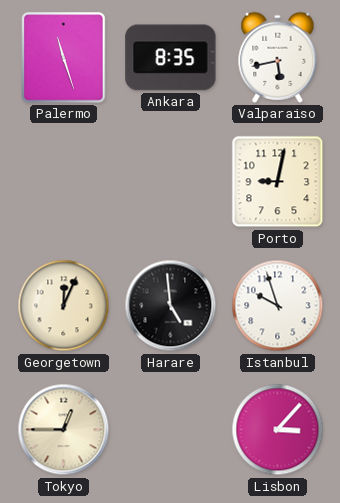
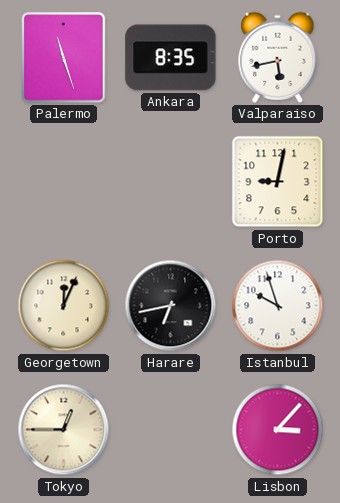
Harare: 4:59 -> 6:43
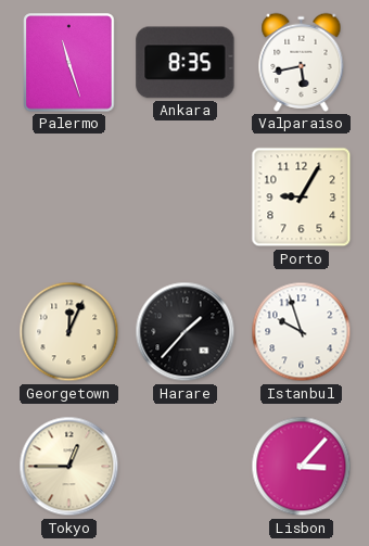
Porto: 9:02 -> 9:05
Harare: 6:43 -> 1:37
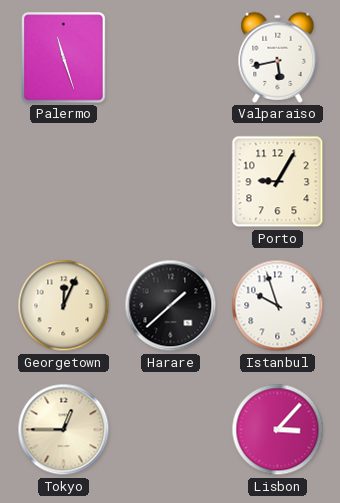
Ankara: 8:35 -> none
Harare: 1:37 -> 1:38
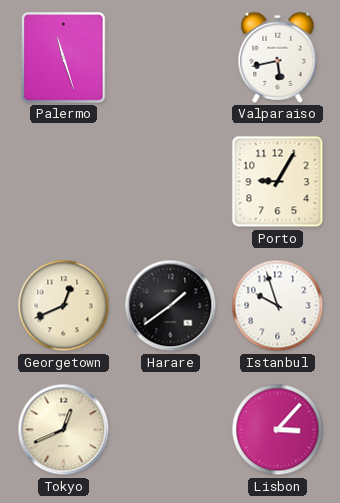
Georgetown: 12:04 -> 12:41
Harare: 1:38 -> 1:39
Tokyo: 12:45 -> 12:41
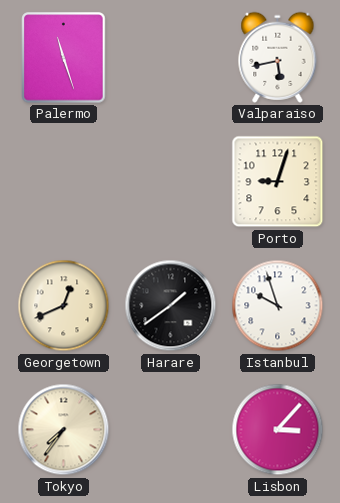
Porto: 9:05 -> 9:03
Tokyo: 12:41 -> 7:36
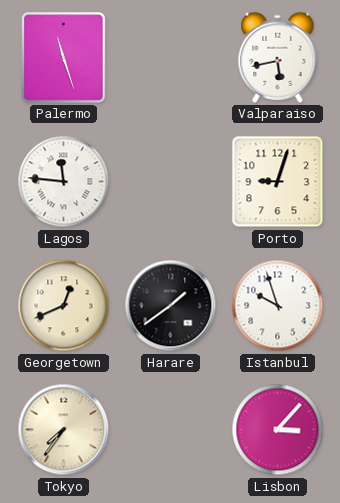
Lagos: none -> 11:46
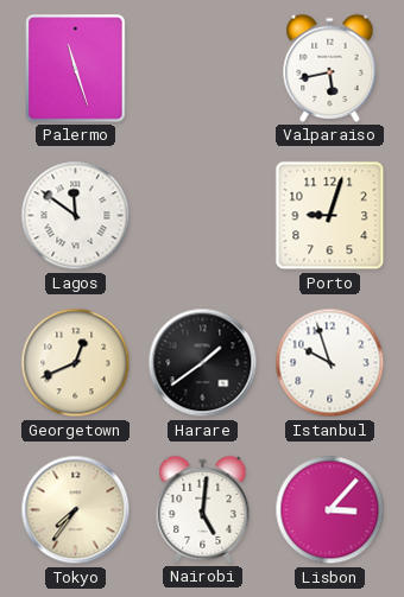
Lagos: 11:46 -> 11:51
Nairobi: none -> 5:01
